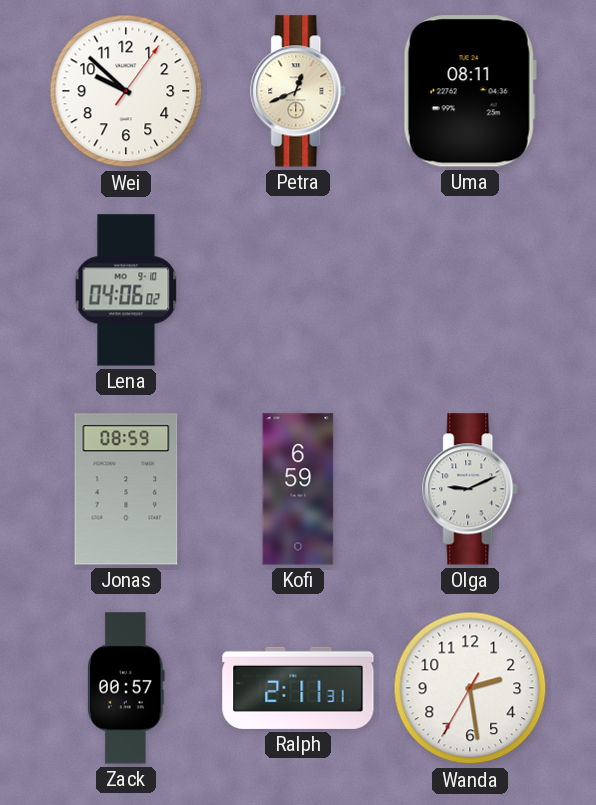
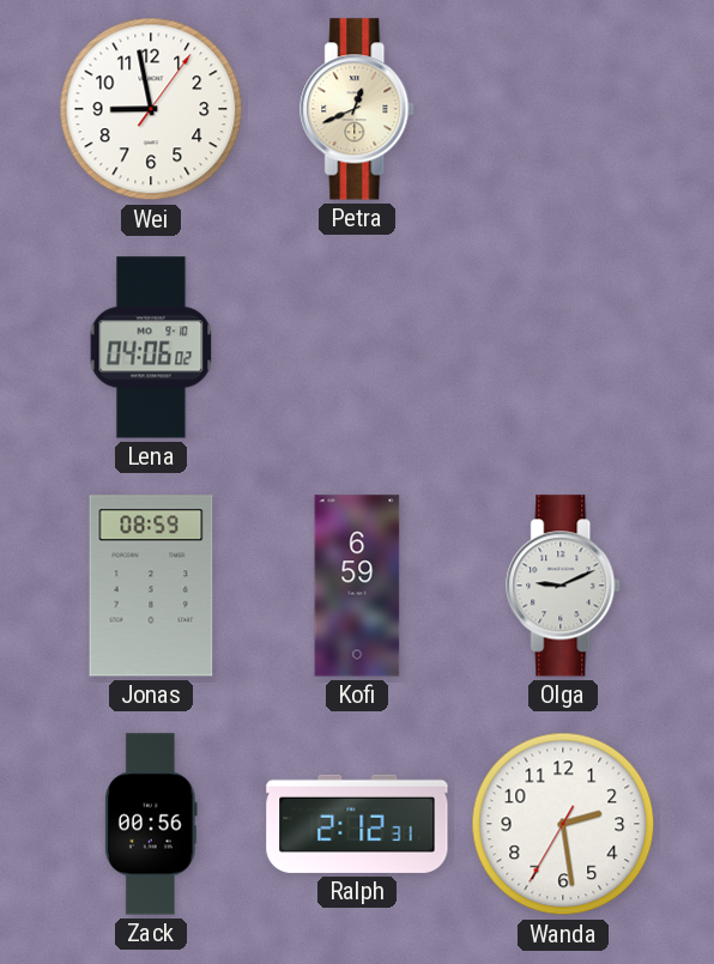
Wei: 9:52 -> 8:58
Uma: 08:11 -> none
Zack: 00:57 -> 00:56
Ralph: 2:11 -> 2:12
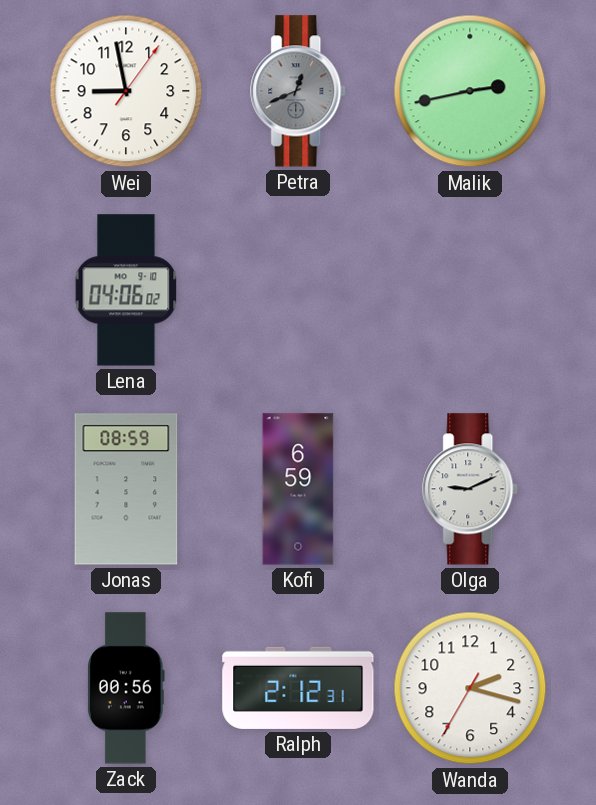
Petra dial: cream -> grey
Malik: none -> 2:43
Wanda: 2:28 -> 2:17
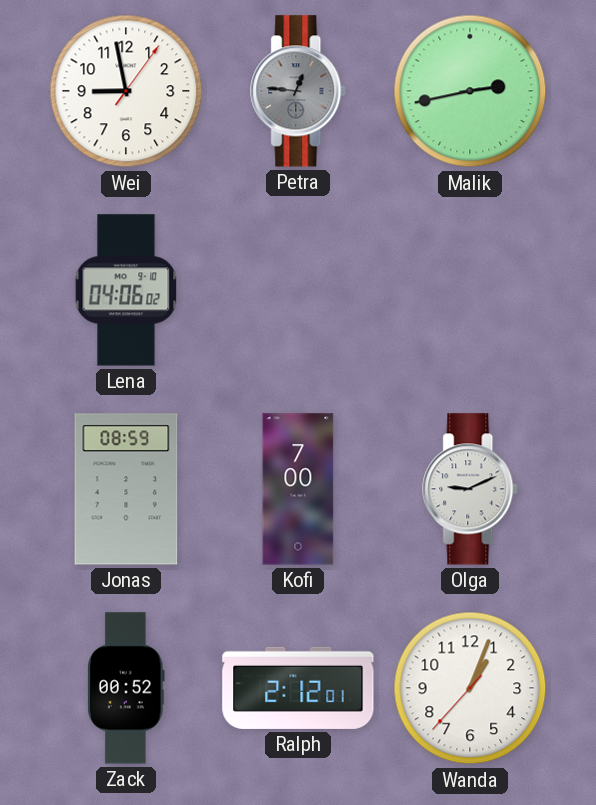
Petra: 12:41 -> 12:46
Kofi: 6:59 -> 7:00
Zack: 00:56 -> 00:52
Ralph: 2:12:31 -> 2:12:01
Wanda: 2:17 -> 1:03
